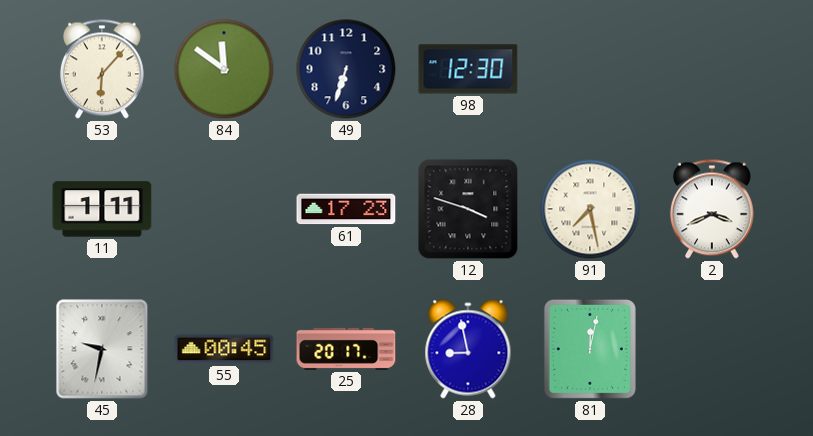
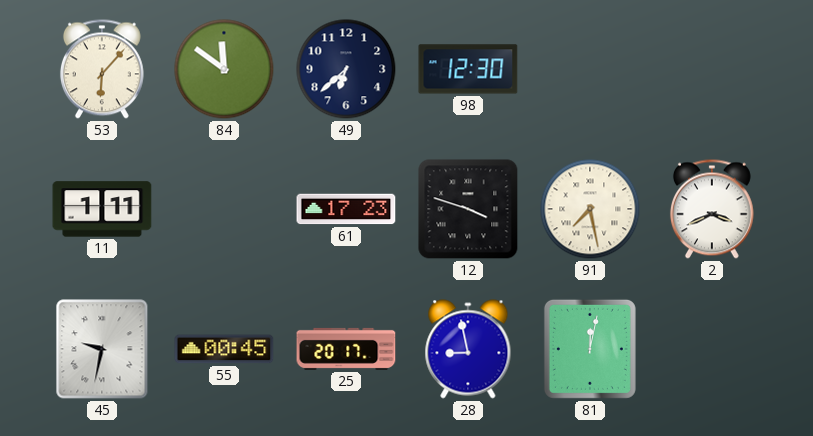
49: 6:33 -> 6:38
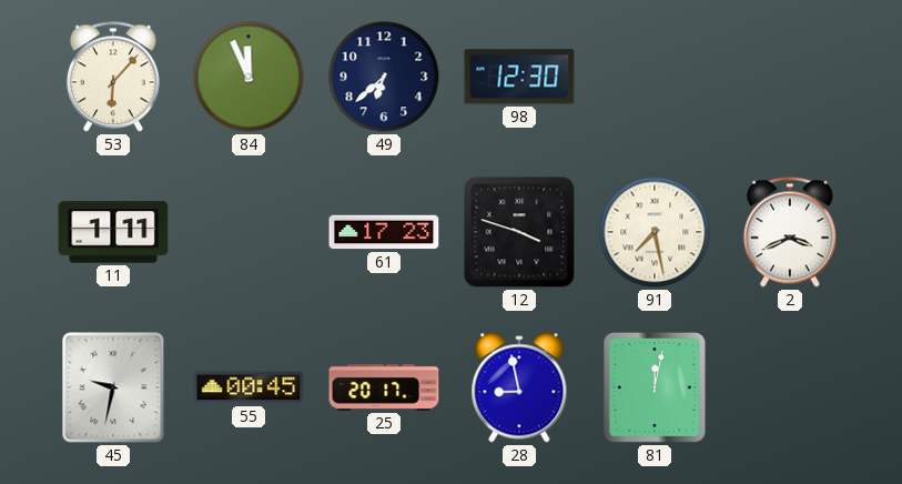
84: 11:51 -> 11:56
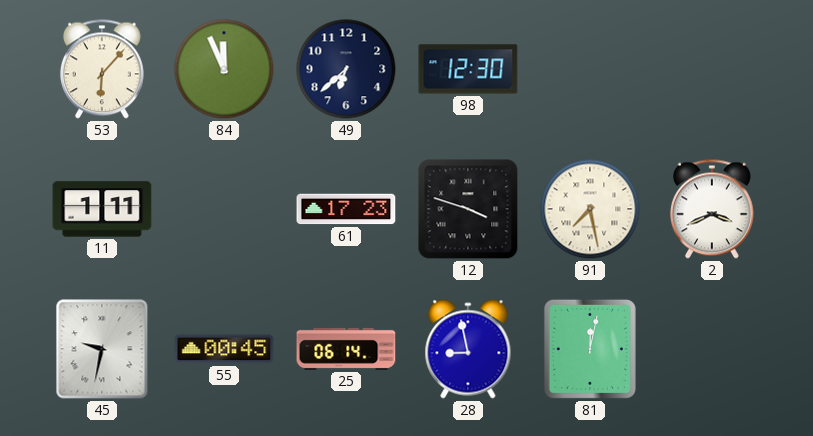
25: 20:17 -> 06:14
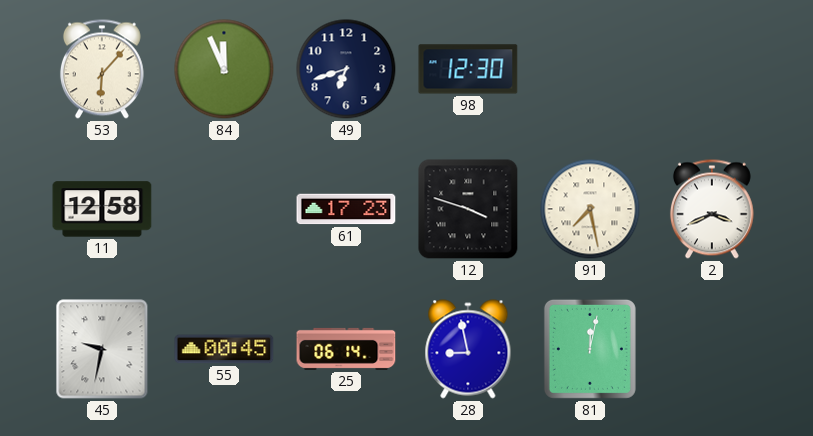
49: 6:38 -> 6:42
11: 1:11 -> 12:58
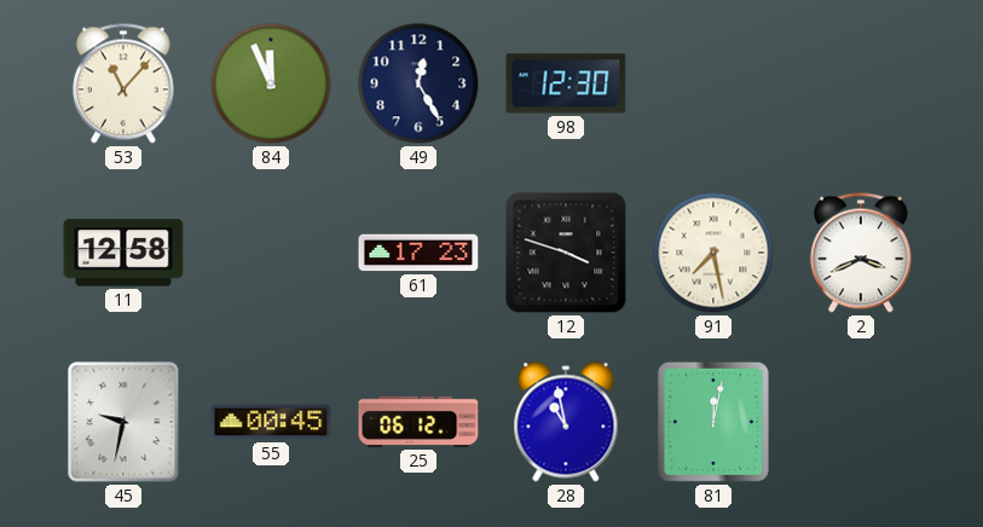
53: 6:07 -> 11:07
49: 6:42 -> 12:25
25: 06:14 -> 06:12
28: 8:58 -> 10:58
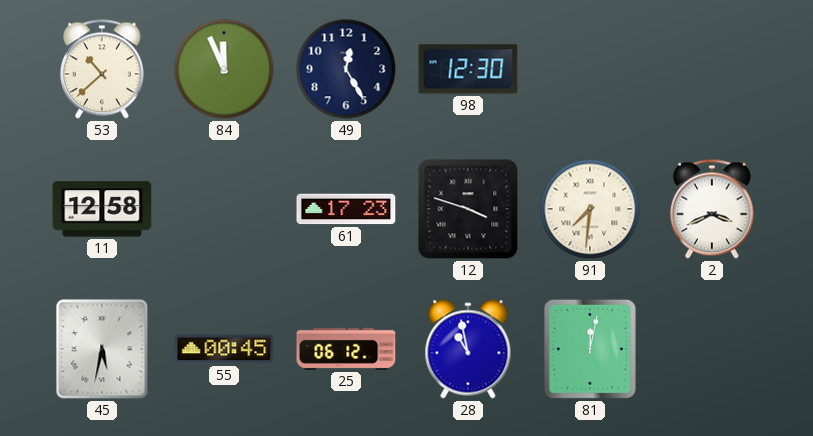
53: 11:07 -> 10:38
91: 7:28 -> 7:31
45: 9:32 -> 5:32
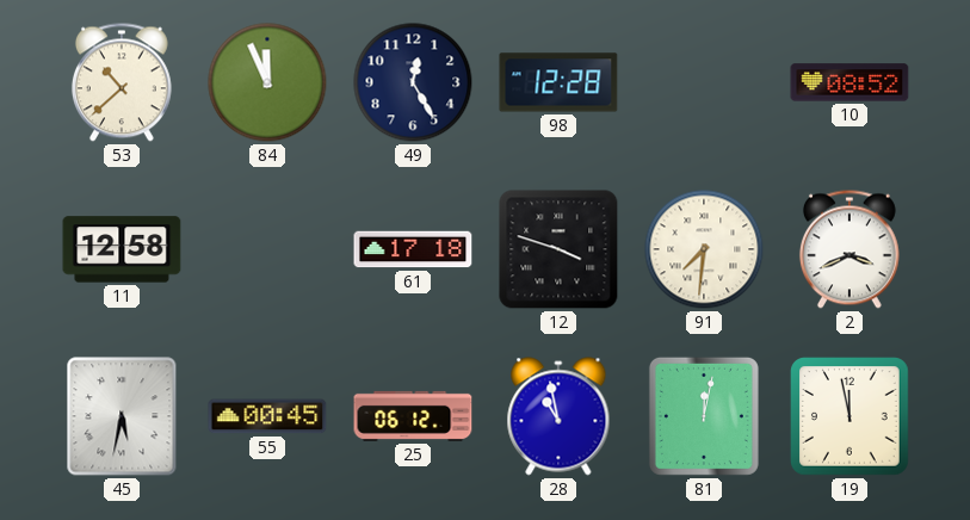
98: 12:30 -> 12:28
10: none -> 08:52
61: 17:23 -> 17:18
19: none -> 11:58
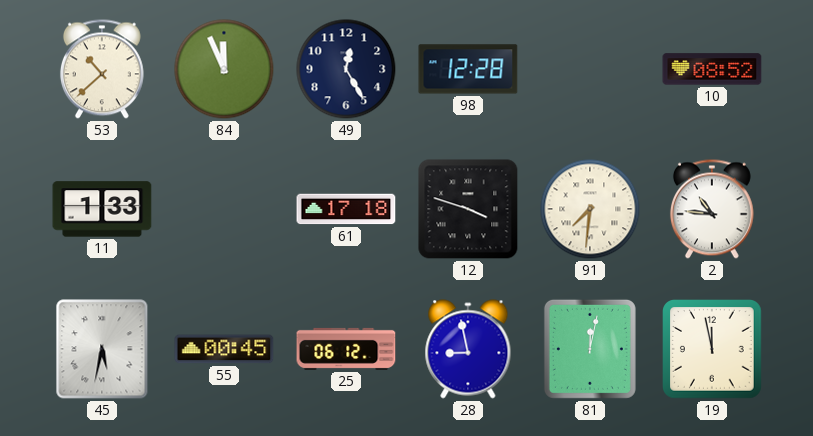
11: 12:58 -> 1:33
2: 3:41 -> 10:46
28: 10:58 -> 8:58
